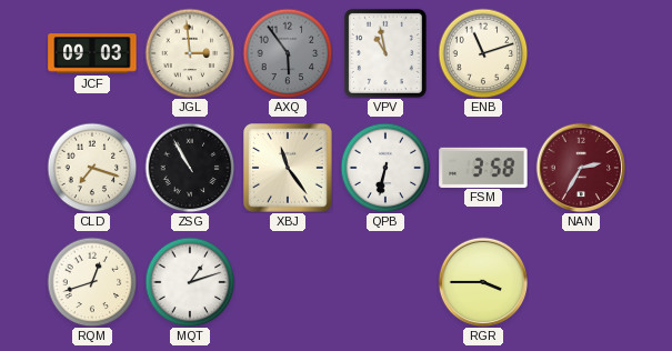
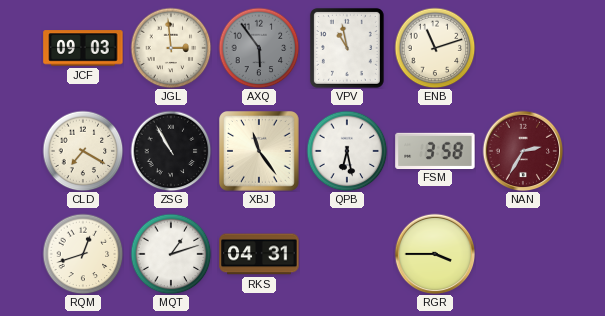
CLD: 7:18 -> 7:20
QPB: 6:32 -> 6:28
RKS: none -> 04:31
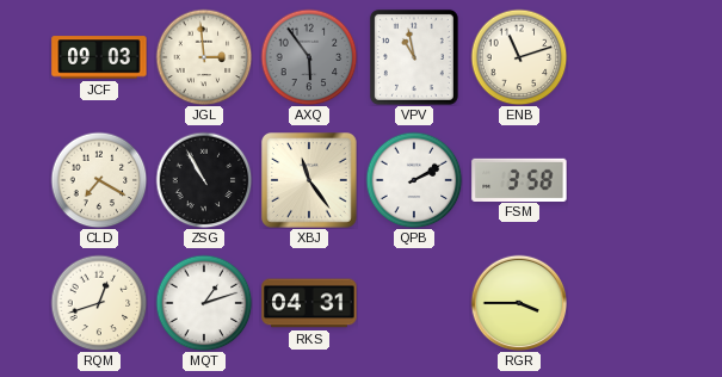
QPB: 6:28 -> 2:10
NAN: 2:35 -> none
